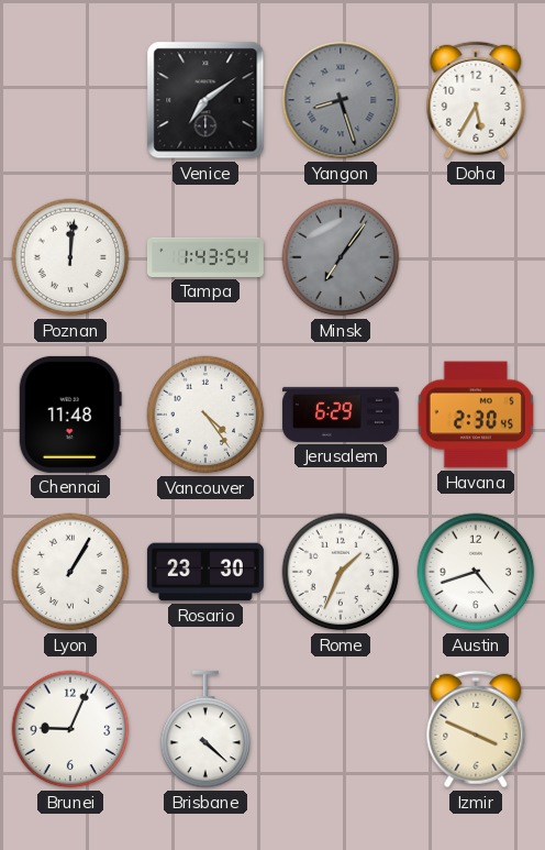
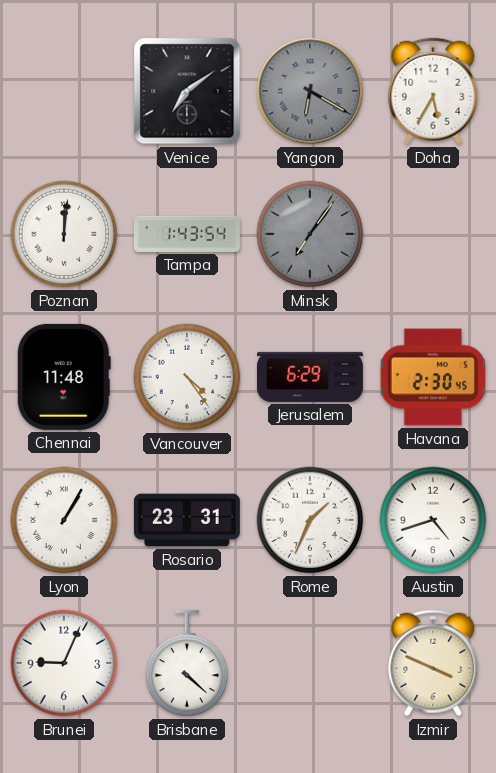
Yangon: 8:27 -> 6:20
Rosario: 23:30 -> 23:31
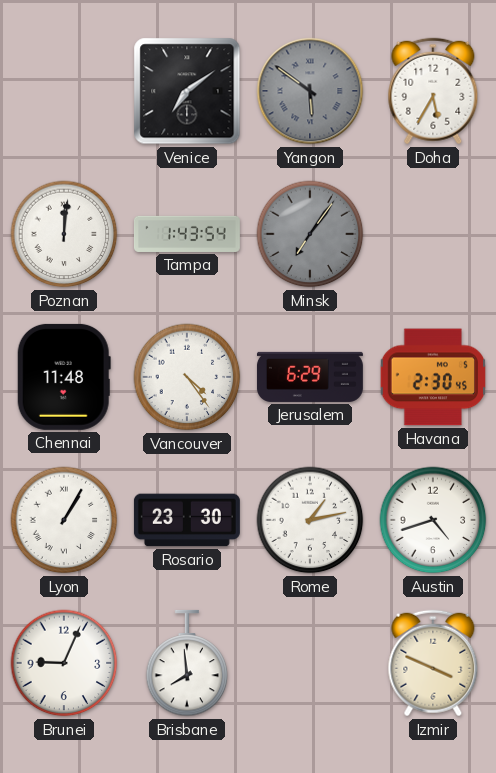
Yangon: 6:20 -> 5:51
Rosario: 23:31 -> 23:30
Rome: 1:34 -> 1:13
Brisbane: 4:22 -> 7:59
